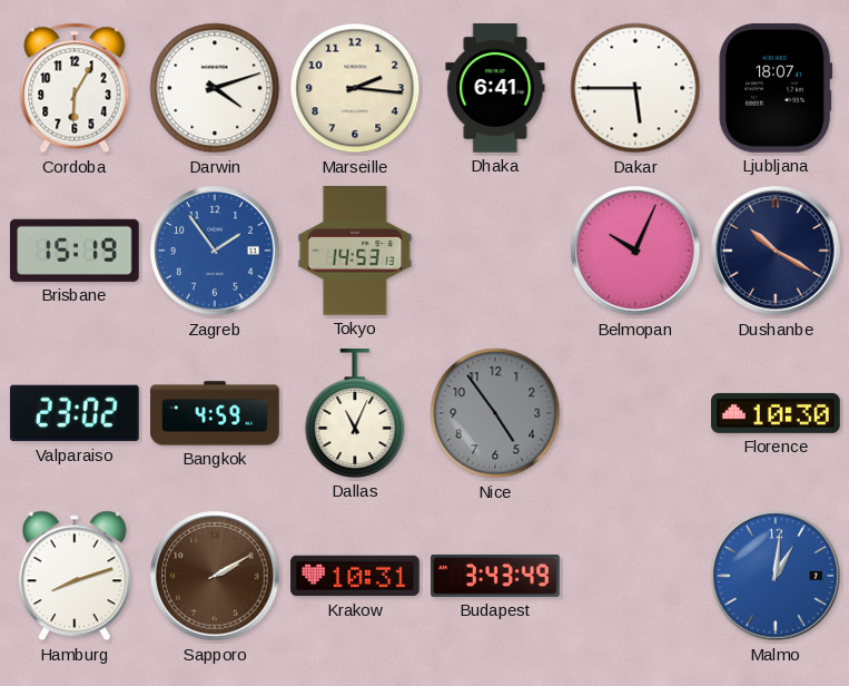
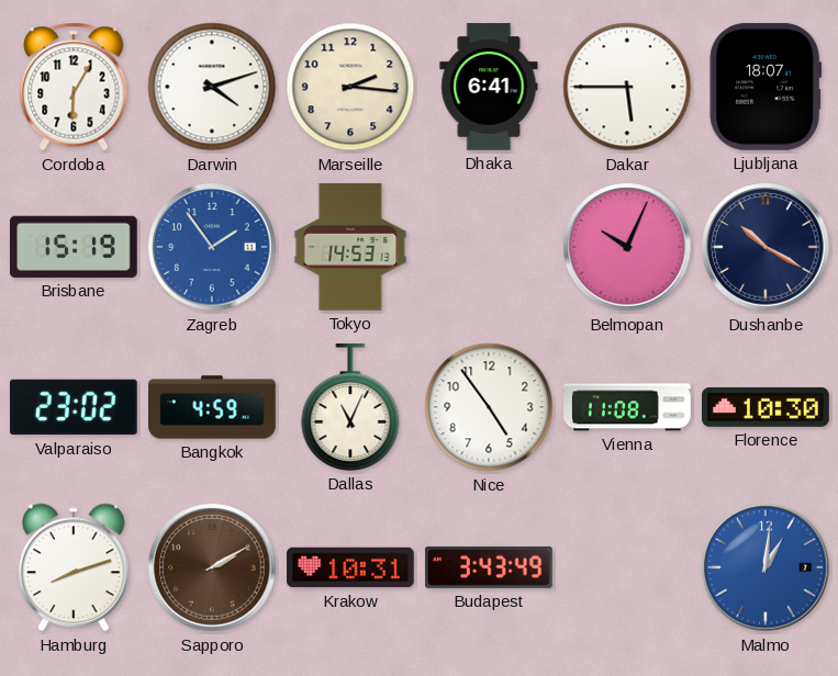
Nice dial: grey -> white
Vienna: none -> 11:08
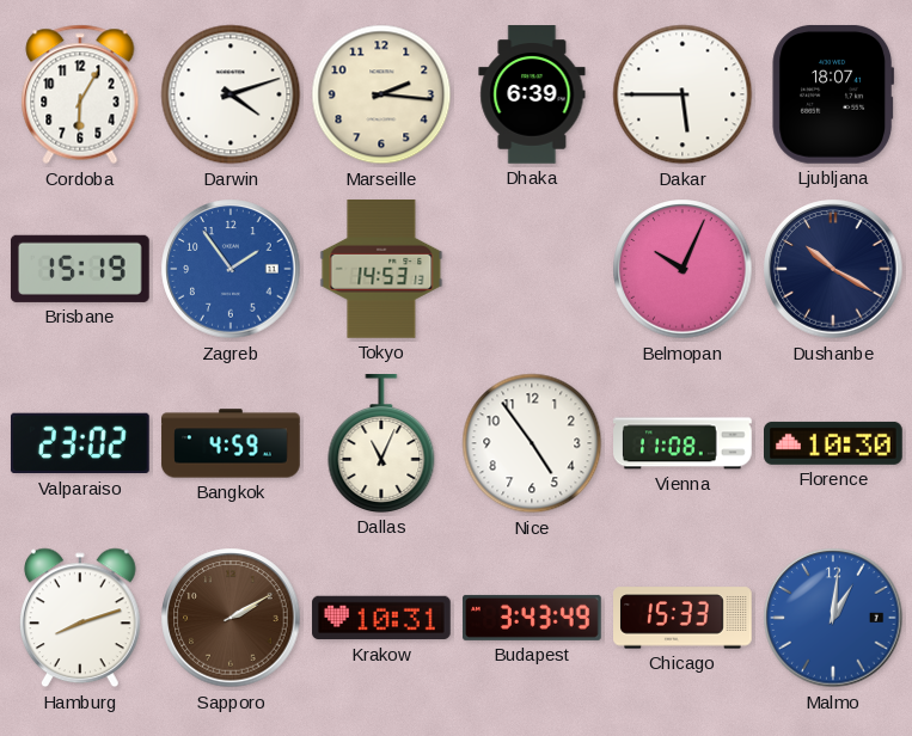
Dhaka: 6:41 -> 6:39
Chicago: none -> 15:33
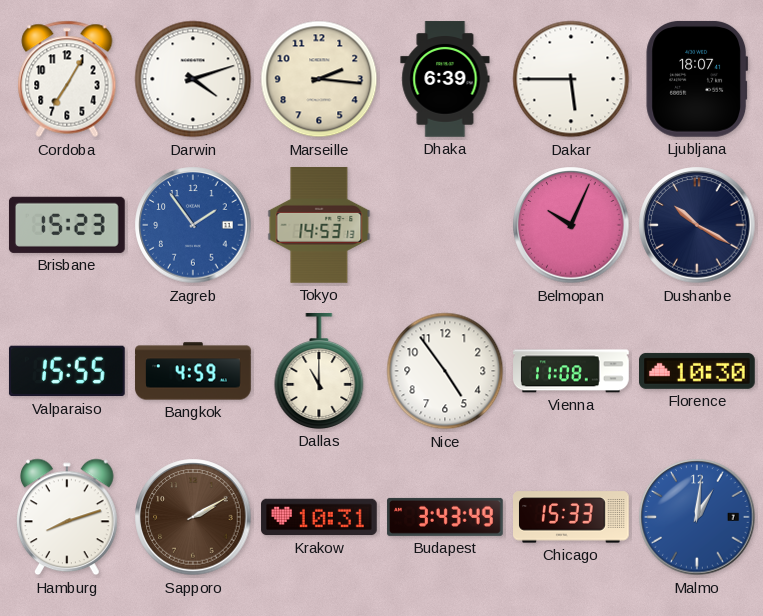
Cordoba: 6:05 -> 7:05
Brisbane: 15:19 -> 15:23
Valparaiso: 23:02 -> 15:55
Dallas: 11:04 -> 11:00
